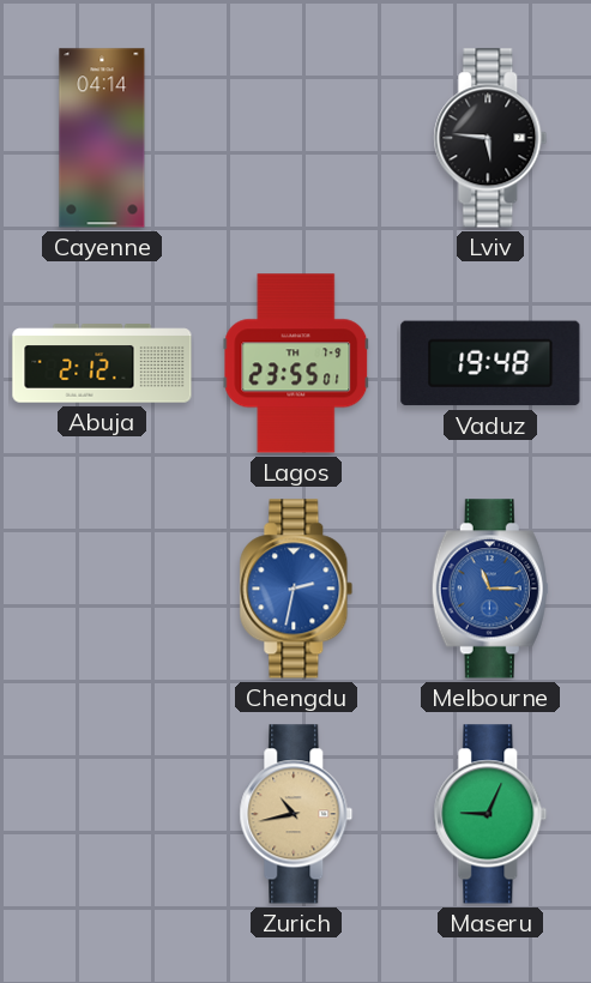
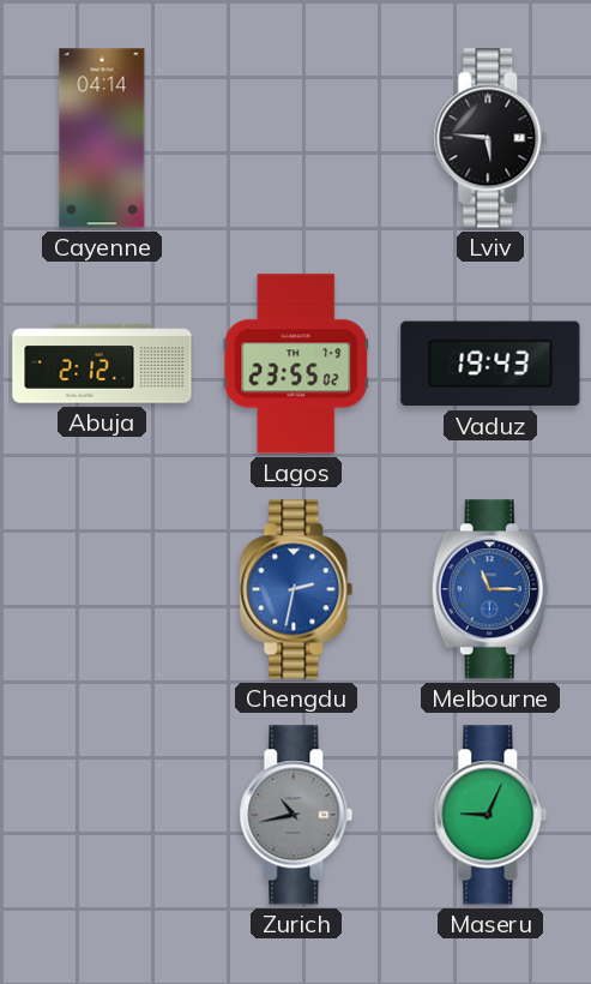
Lagos: 23:55:01 -> 23:55:02
Vaduz: 19:48 -> 19:43
Zurich dial: champagne -> grey
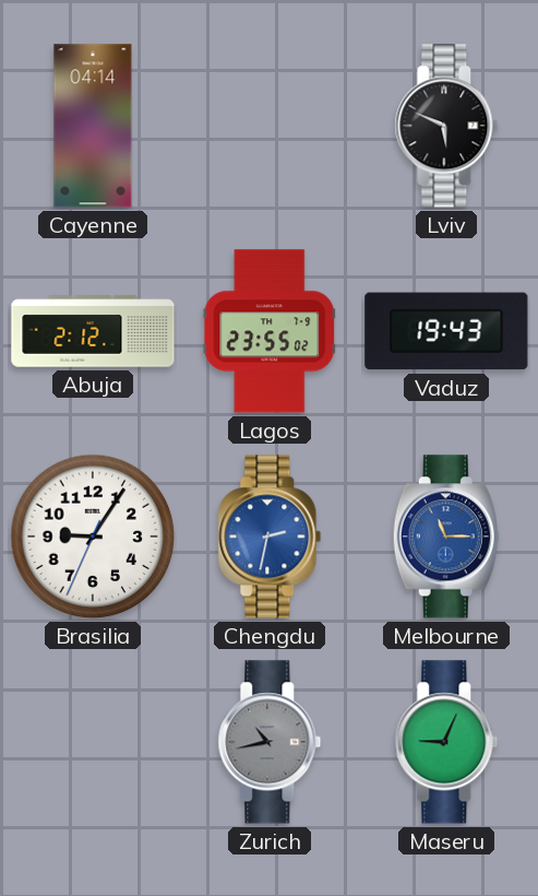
Lviv: 5:46 -> 5:49
Brasilia: none -> 9:05
